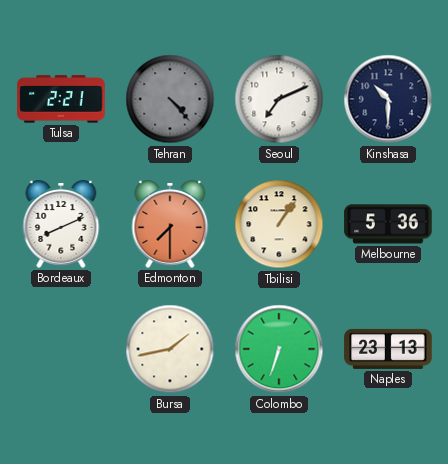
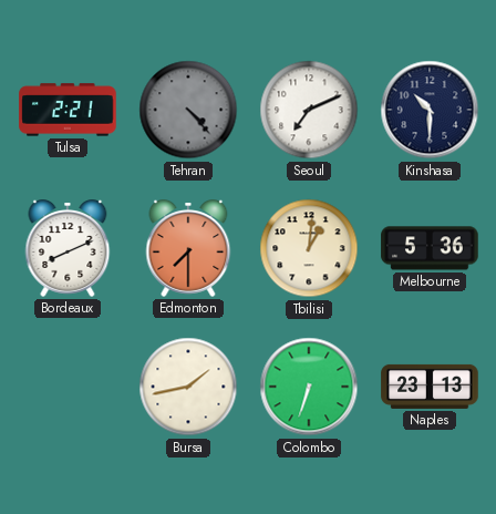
Tbilisi: 1:06 -> 1:01
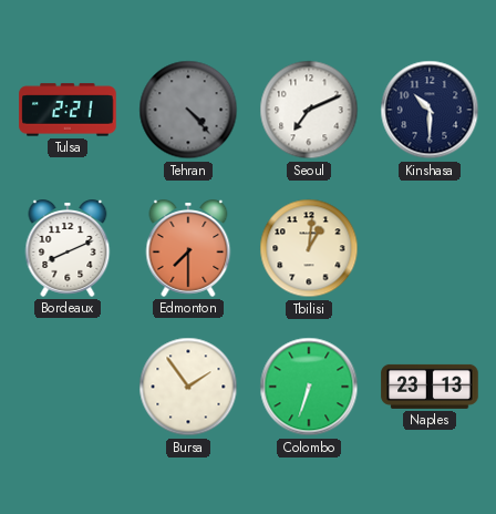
Melbourne: 5:36 -> none
Bursa: 1:43 -> 1:54
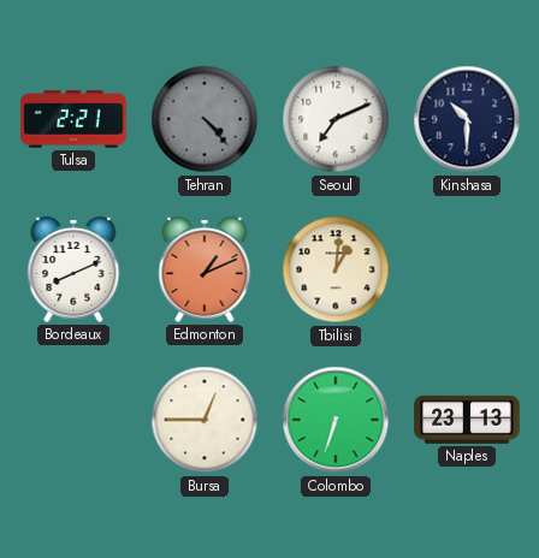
Edmonton: 7:30 -> 1:11
Bursa: 1:54 -> 12:45
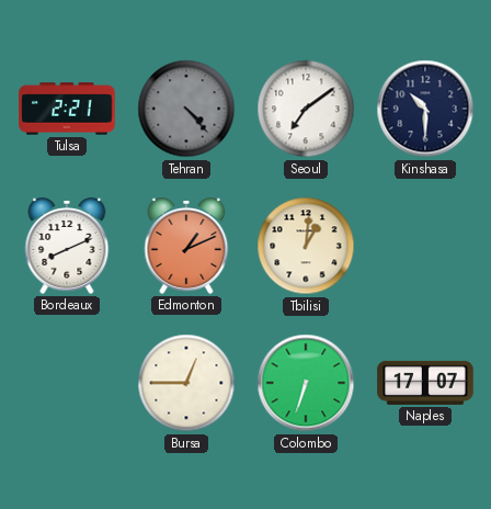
Seoul: 7:11 -> 7:09
Naples: 23:13 -> 17:07
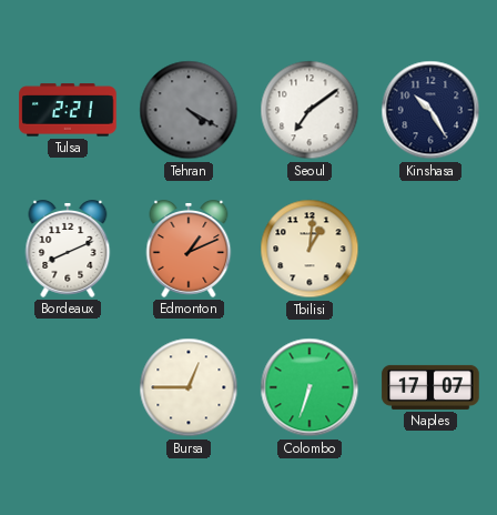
Tehran: 4:23 -> 4:20
Kinshasa: 10:30 -> 10:25
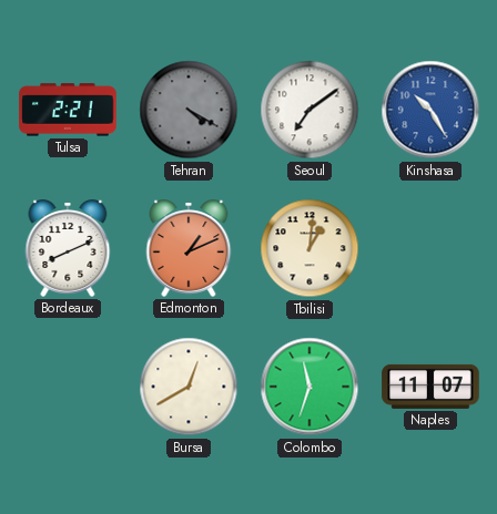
Kinshasa dial: navy -> blue
Bursa: 12:45 -> 12:40
Colombo: 6:33 -> 11:33
Naples: 17:07 -> 11:07
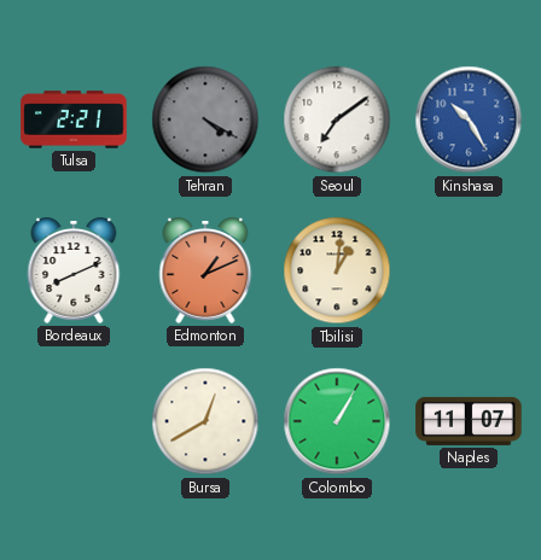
Colombo: 11:33 -> 1:05
